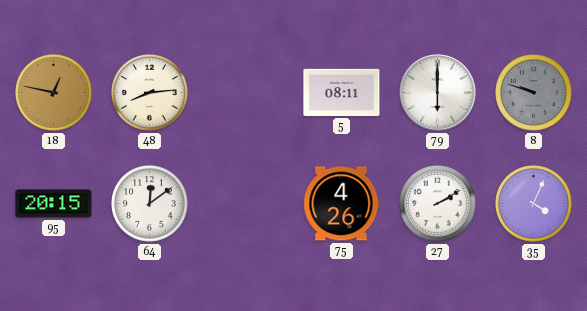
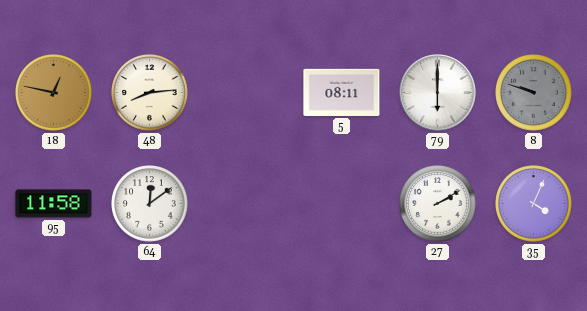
95: 20:15 -> 11:58
75: 4:26 -> none
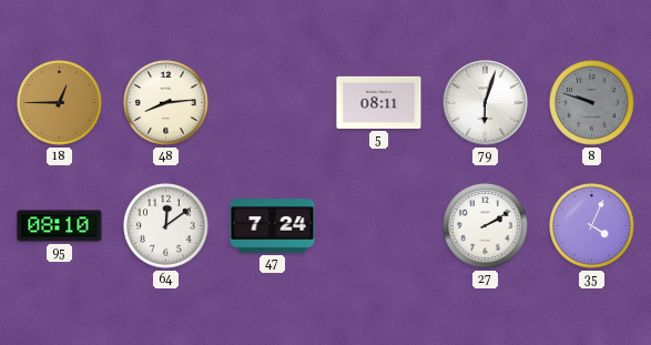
18: 12:47 -> 12:45
79: 6:00 -> 6:03
95: 11:58 -> 08:10
47: none -> 7:24
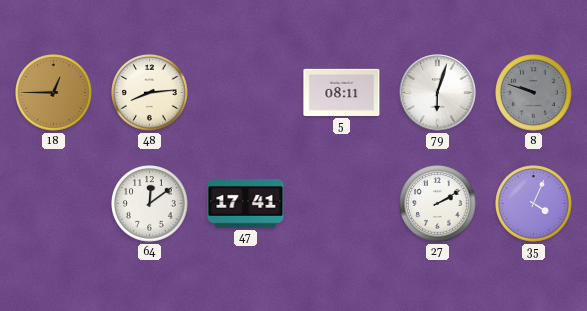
95: 08:10 -> none
47: 7:24 -> 17:41
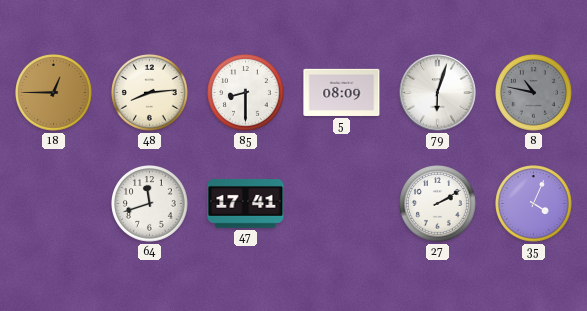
85: none -> 8:30
5: 08:11 -> 08:09
8: 9:48 -> 10:47
64: 12:09 -> 11:42
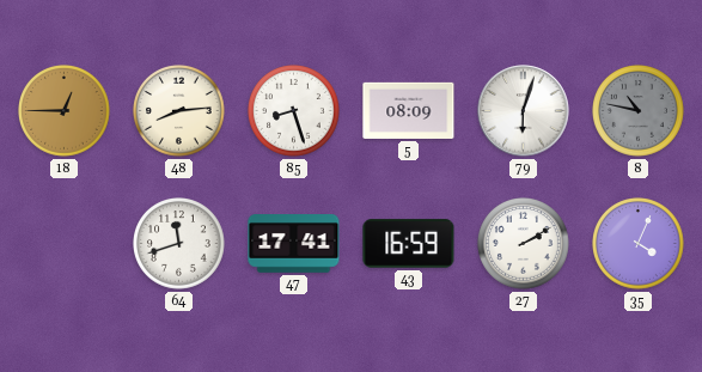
85: 8:30 -> 8:27
43: none -> 16:59
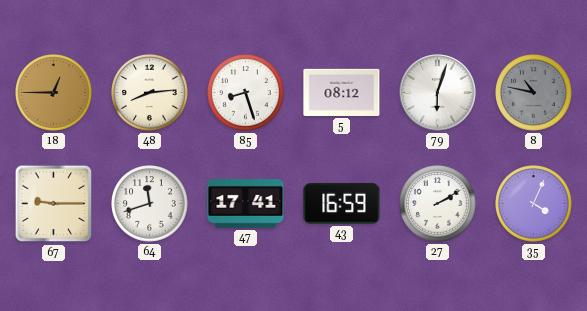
5: 08:09 -> 08:12
67: none -> 9:15
